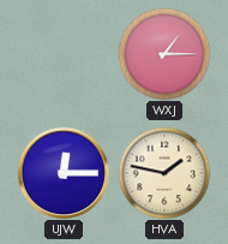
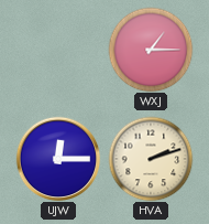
HVA: 1:47 -> 2:12
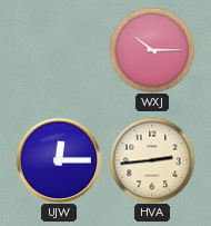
WXJ: 1:15 -> 10:15
HVA: 2:12 -> 2:44
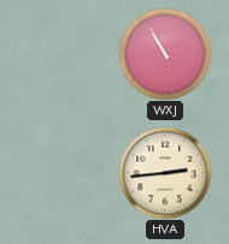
WXJ: 10:15 -> 10:55
UJW: 12:15 -> none
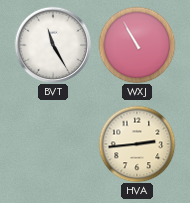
BVT: none -> 11:25
